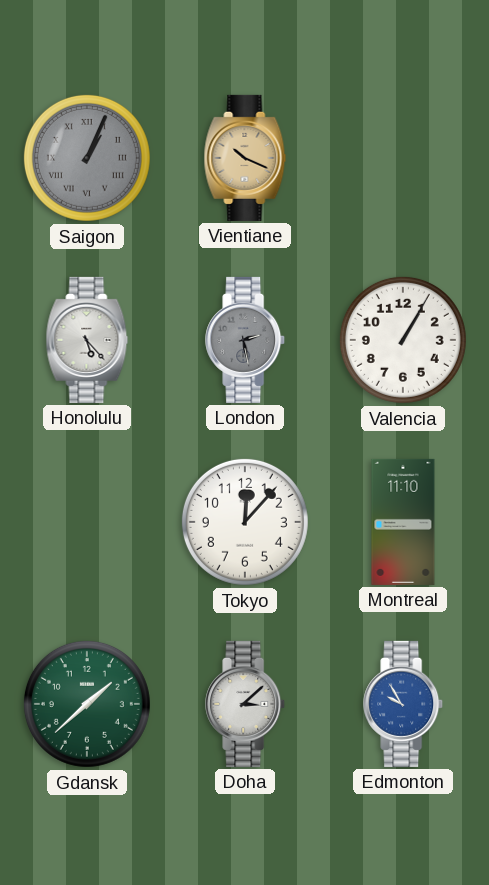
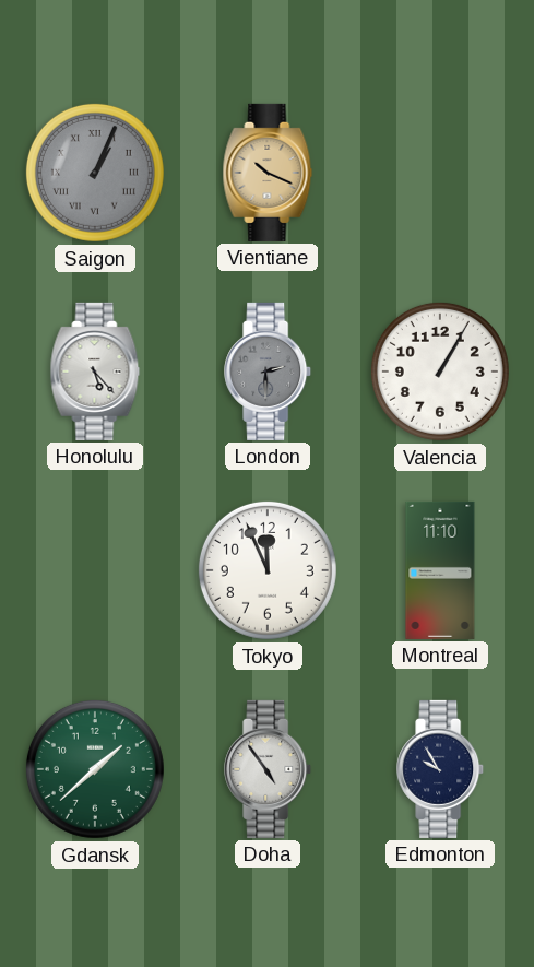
London: 2:28 -> 2:30
Tokyo: 12:07 -> 11:56
Doha: 3:08 -> 4:54
Edmonton dial: blue -> navy
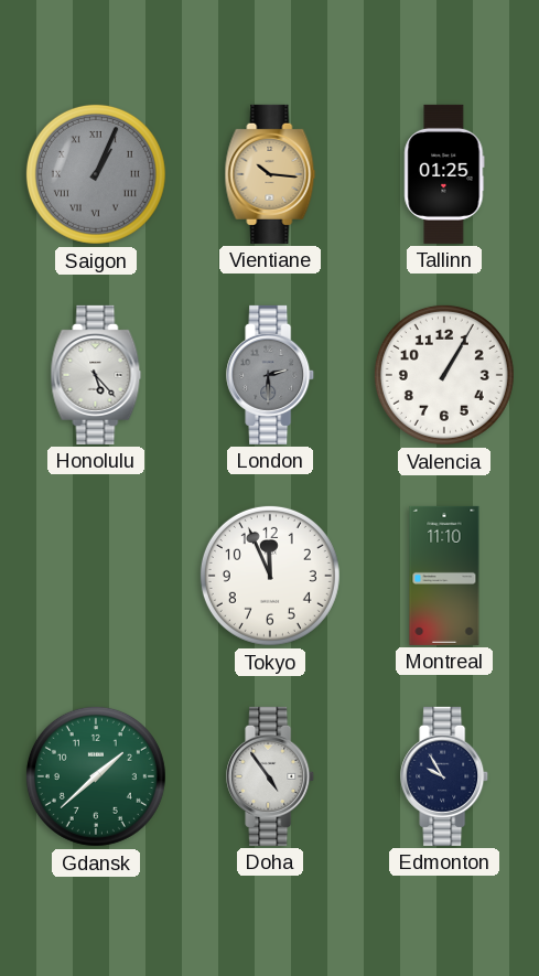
Vientiane: 10:19 -> 10:16
Tallinn: none -> 01:25
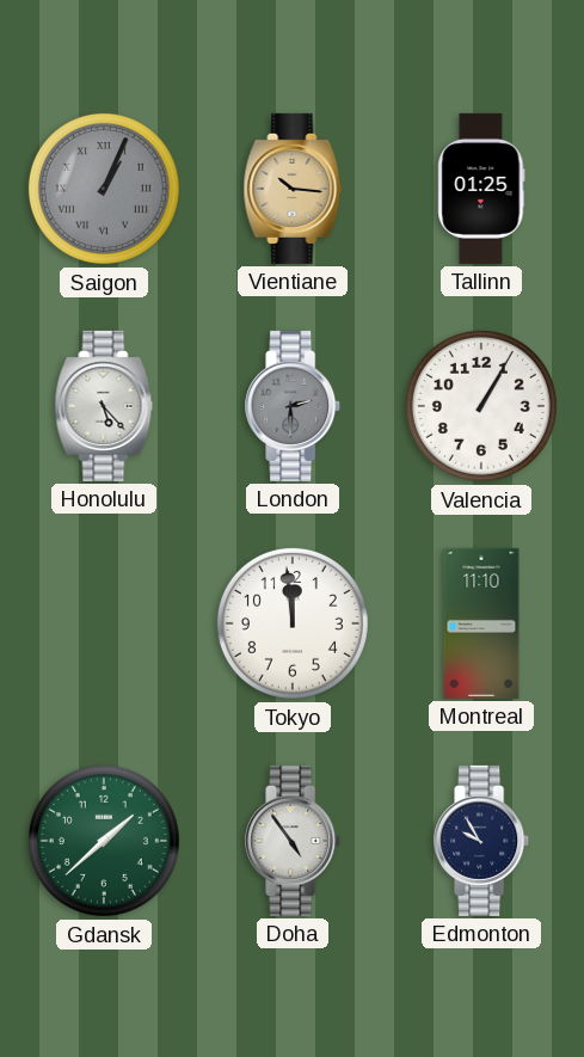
Tokyo: 11:56 -> 11:59
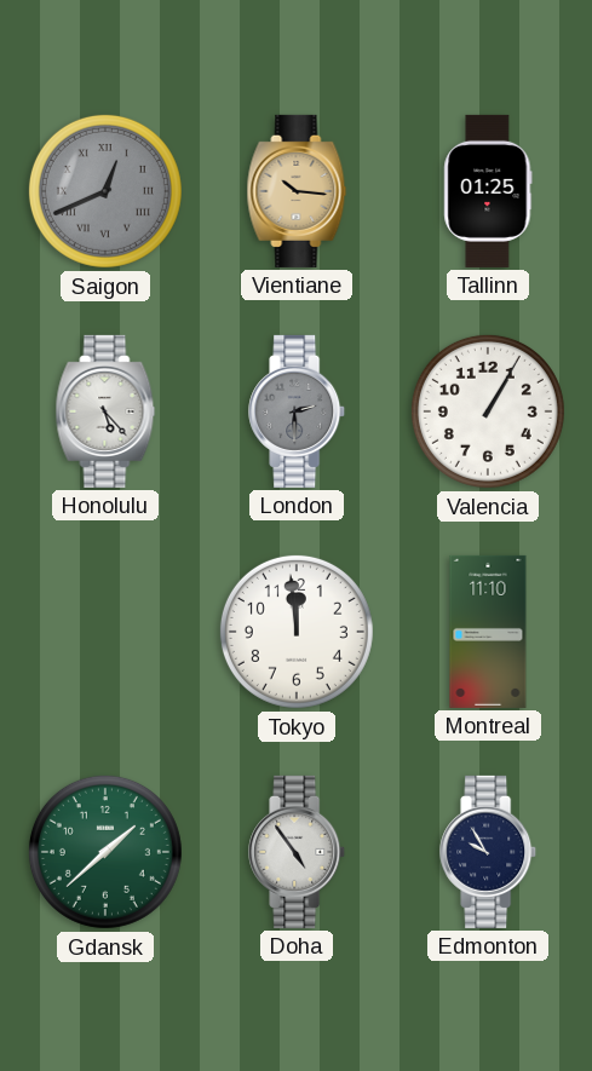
Saigon: 1:04 -> 12:41
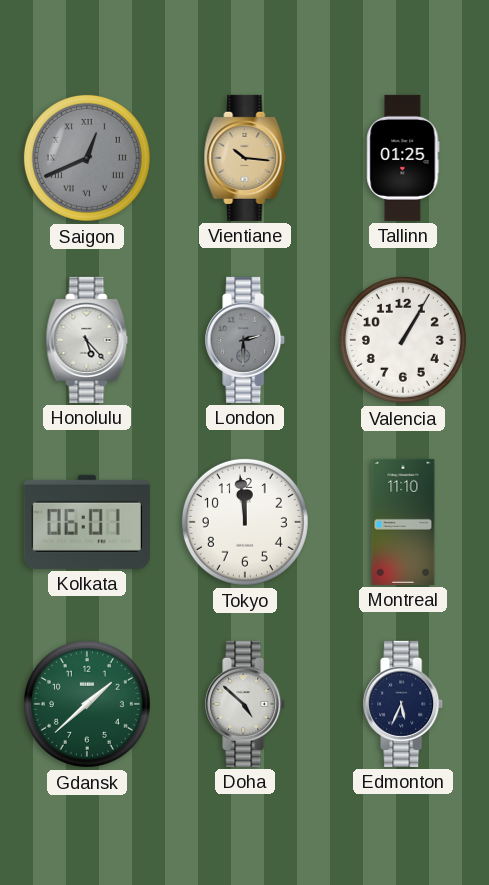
Kolkata: none -> 06:01
Doha: 4:54 -> 4:52
Edmonton: 9:55 -> 5:34
